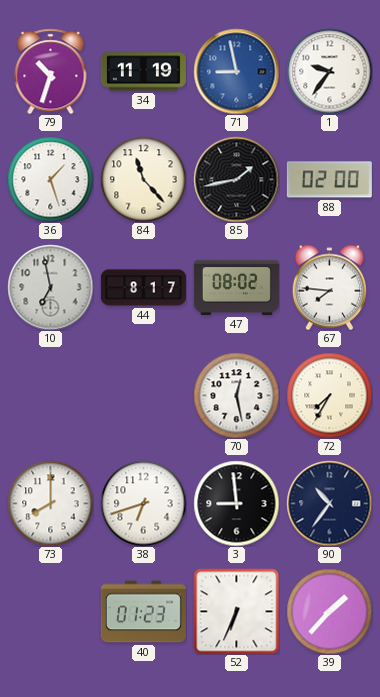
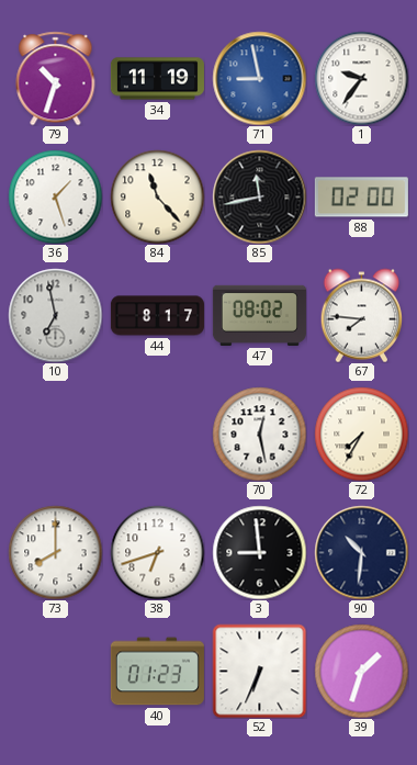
85: 1:43 -> 11:43
90: 10:36 -> 10:31
39: 1:37 -> 1:33
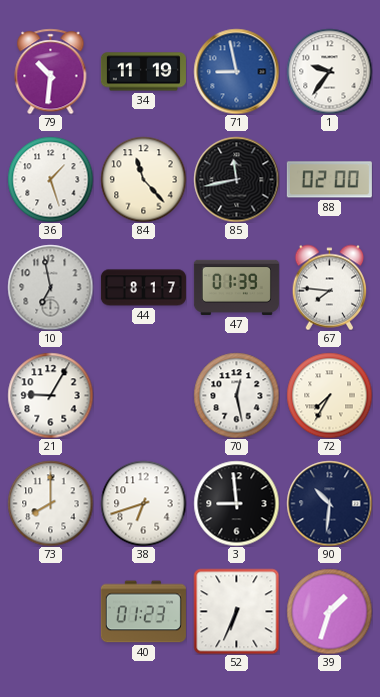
79: 10:33 -> 10:31
47: 08:02 -> 01:39
21: none -> 9:05
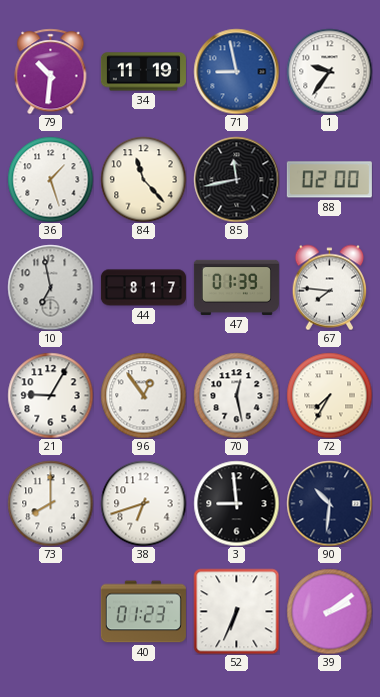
96: none -> 12:54
39: 1:33 -> 2:09
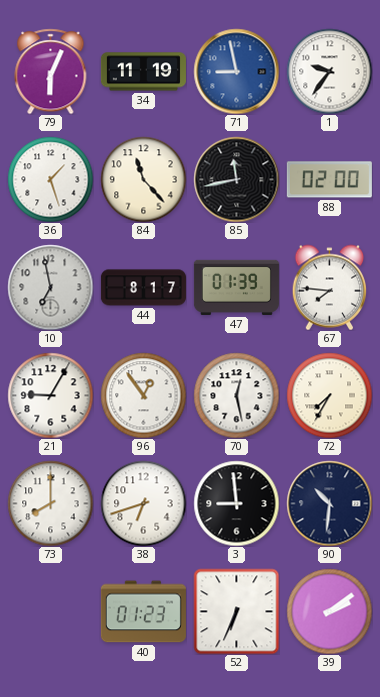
79: 10:31 -> 6:04
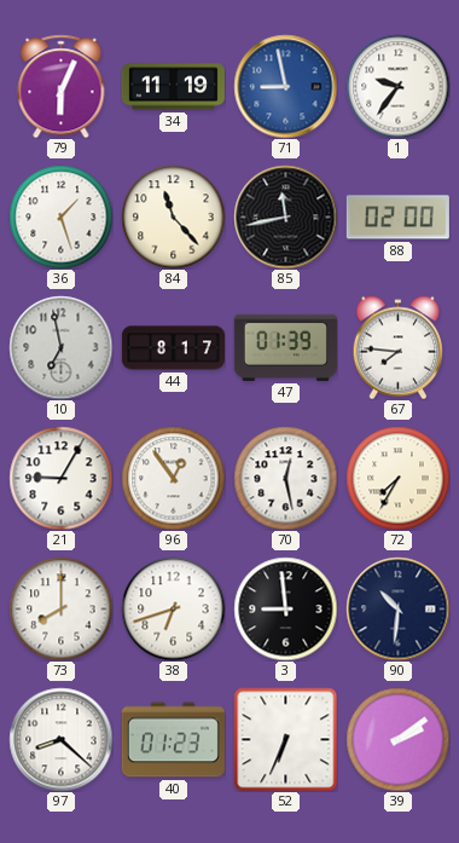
97: none -> 8:22
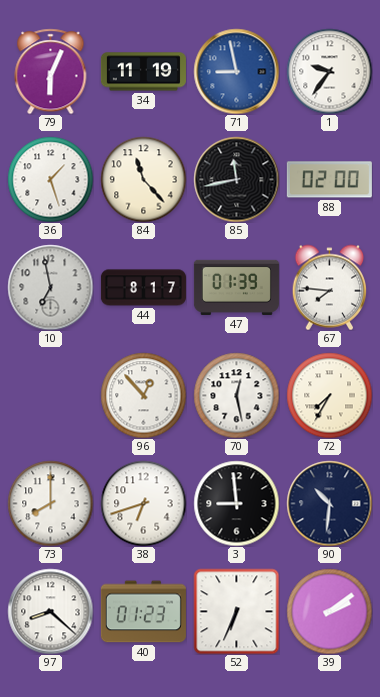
21: 9:05 -> none
96: 12:54 -> 12:53
